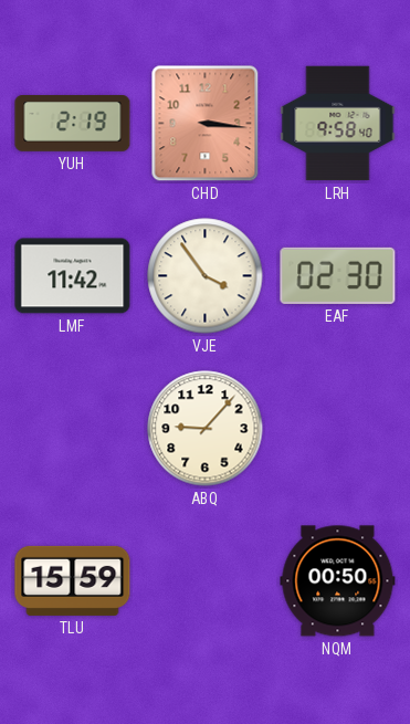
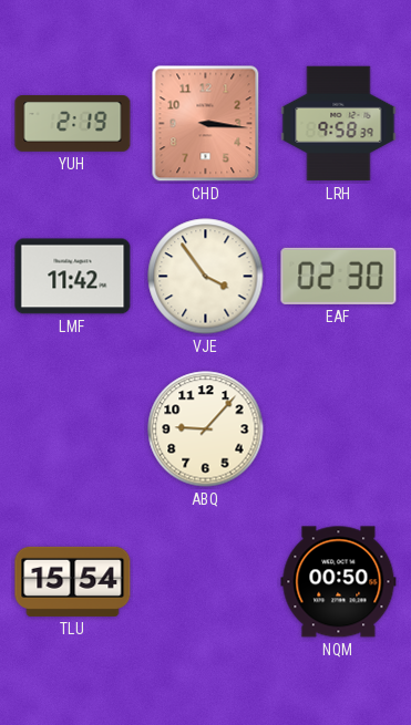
LRH: 9:58:40 -> 9:58:39
TLU: 15:59 -> 15:54
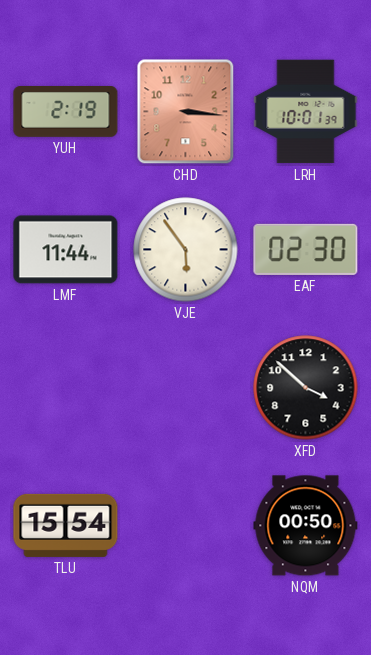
LRH: 9:58 -> 10:01
LMF: 11:42 -> 11:44
VJE: 3:54 -> 5:54
ABQ: 9:07 -> none
XFD: none -> 3:52
